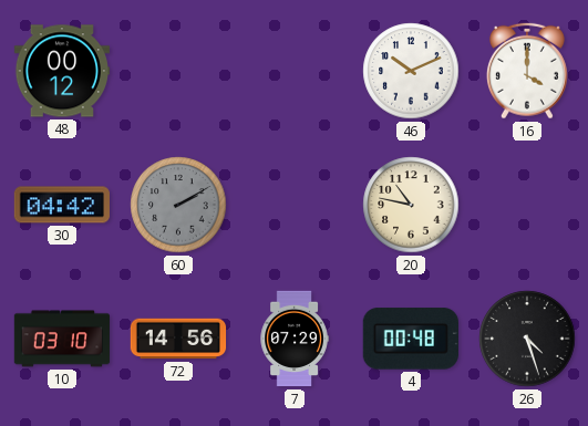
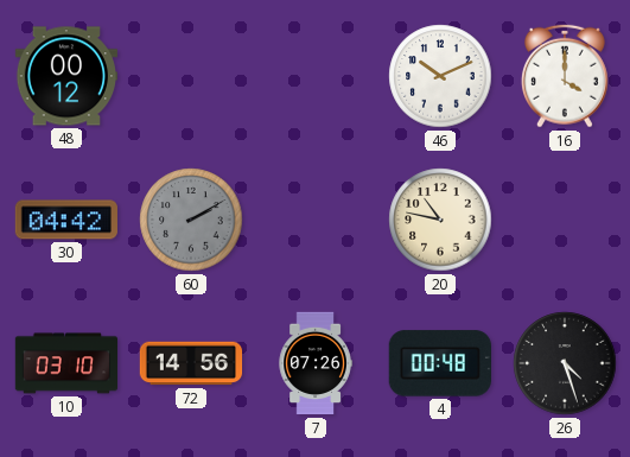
7: 07:29 -> 07:26
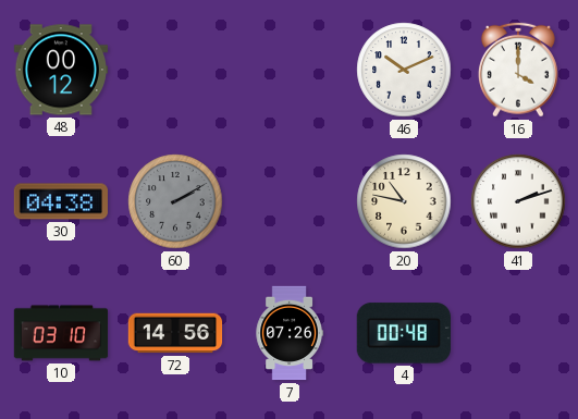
30: 04:42 -> 04:38
41: none -> 2:12
26: 4:27 -> none
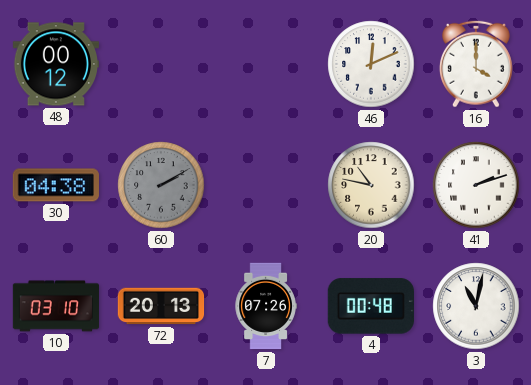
46: 10:11 -> 12:11
72: 14:56 -> 20:13
3: none -> 11:02
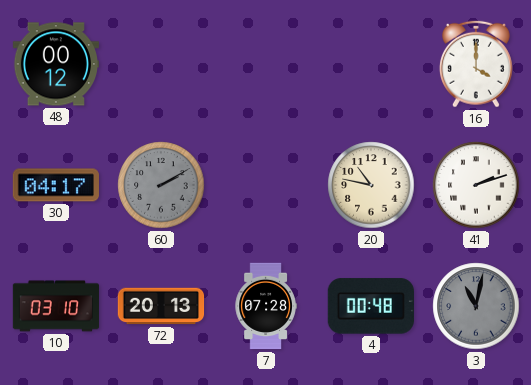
46: 12:11 -> none
30: 04:38 -> 04:17
7: 07:26 -> 07:28
3 dial: white -> grey
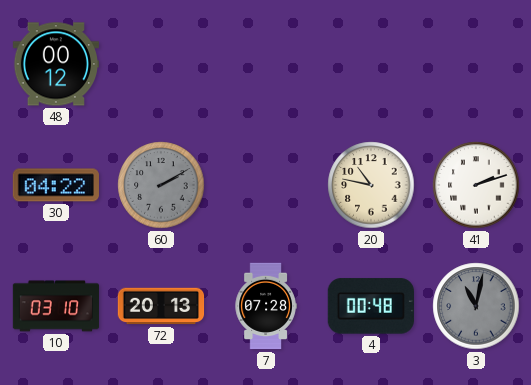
16: 4:00 -> none
30: 04:17 -> 04:22
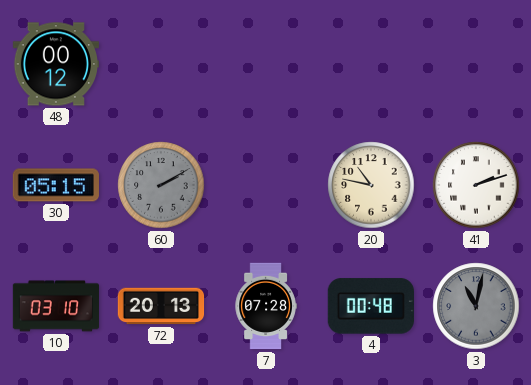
30: 04:22 -> 05:15
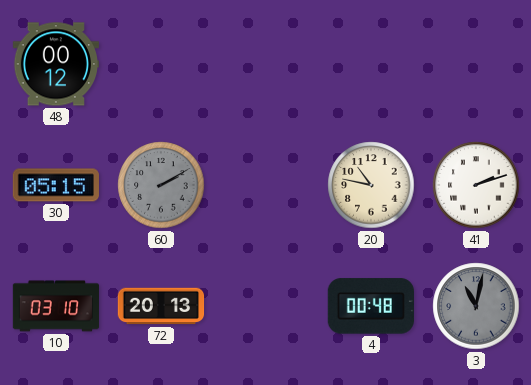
7: 07:28 -> none
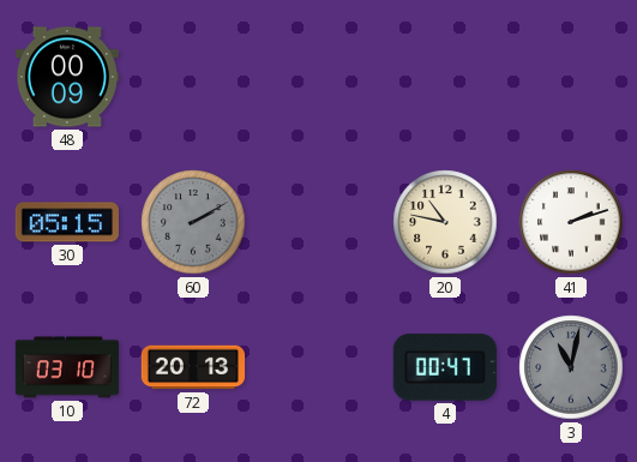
48: 00:12 -> 00:09
4: 00:48 -> 00:47
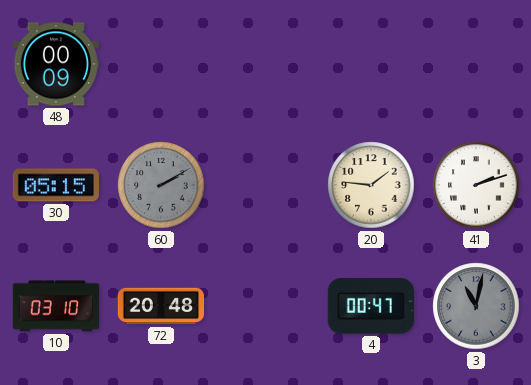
20: 10:47 -> 1:46
72: 20:13 -> 20:48
